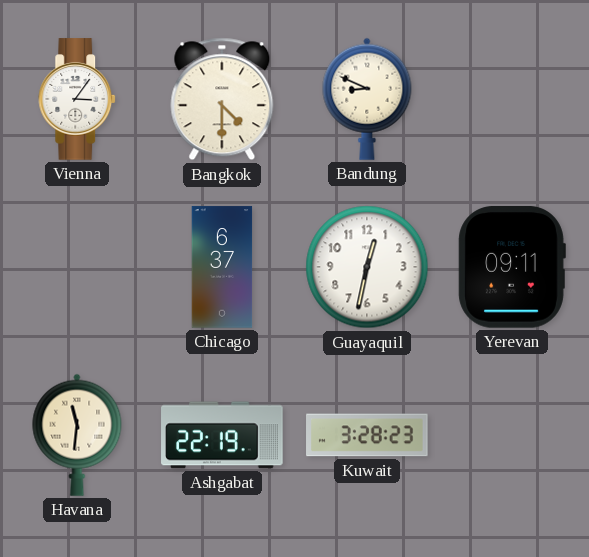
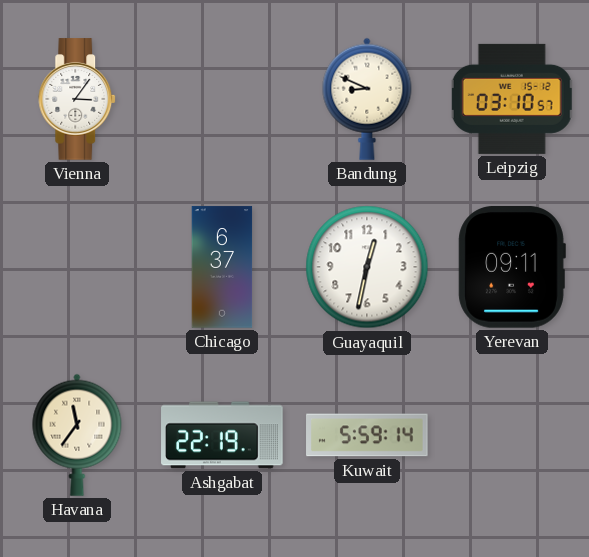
Bangkok: 4:30 -> none
Leipzig: none -> 03:10
Havana: 11:31 -> 11:36
Kuwait: 3:28 -> 5:59
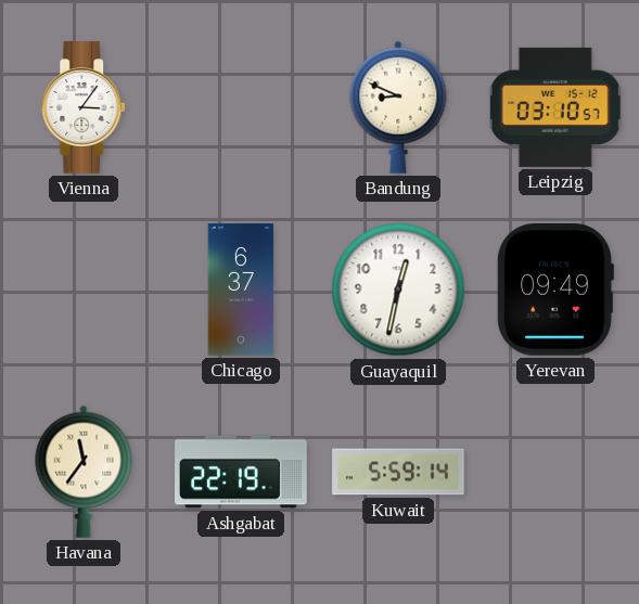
Yerevan: 09:11 -> 09:49
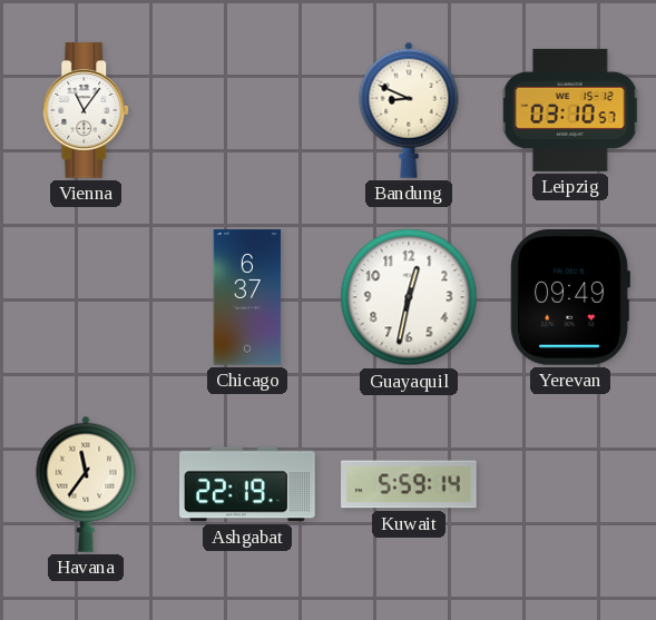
Vienna: 3:06 -> 11:06
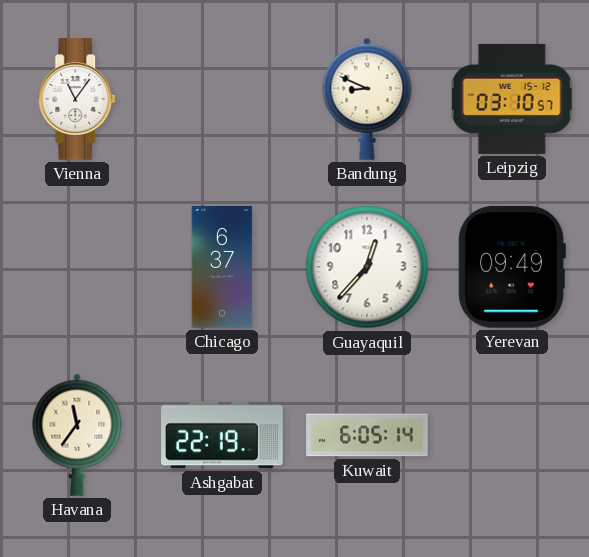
Guayaquil: 12:32 -> 12:37
Kuwait: 5:59 -> 6:05
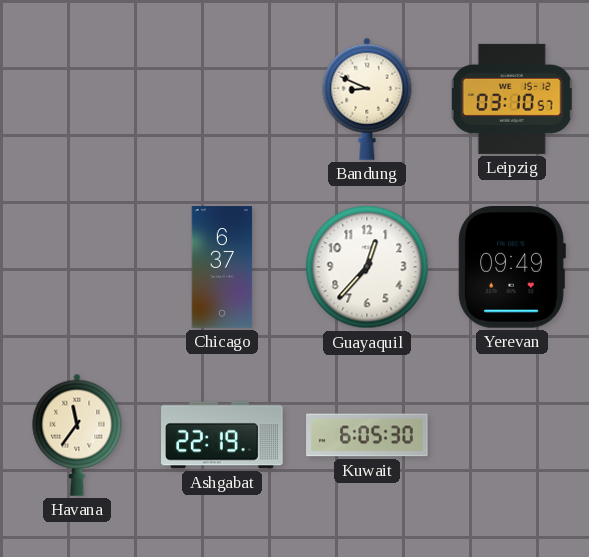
Vienna: 11:06 -> none
Kuwait: 6:05:14 -> 6:05:30
